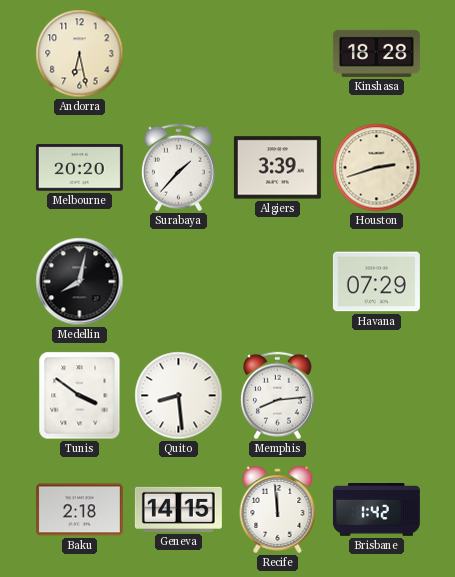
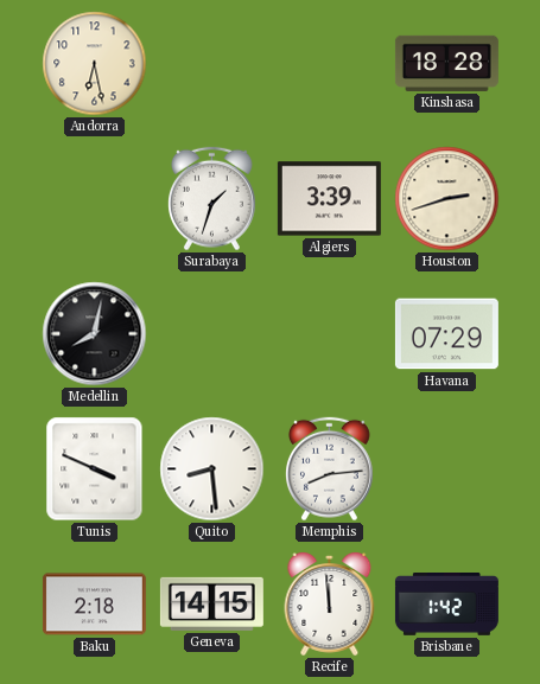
Melbourne: 20:20 -> none
Surabaya: 1:37 -> 1:33
Tunis: 3:51 -> 3:49
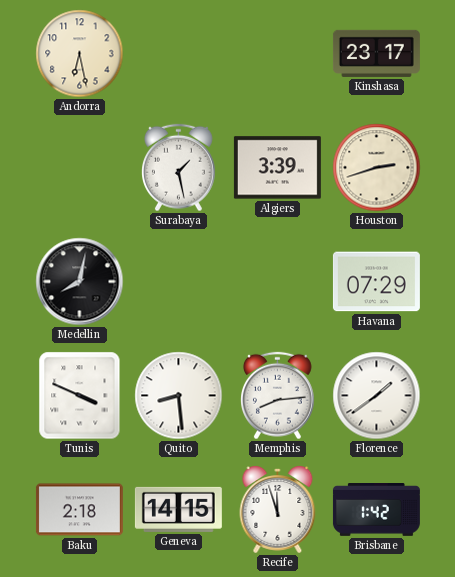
Kinshasa: 18:28 -> 23:17
Surabaya: 1:33 -> 1:28
Florence: none -> 1:39
Recife: 11:59 -> 11:57
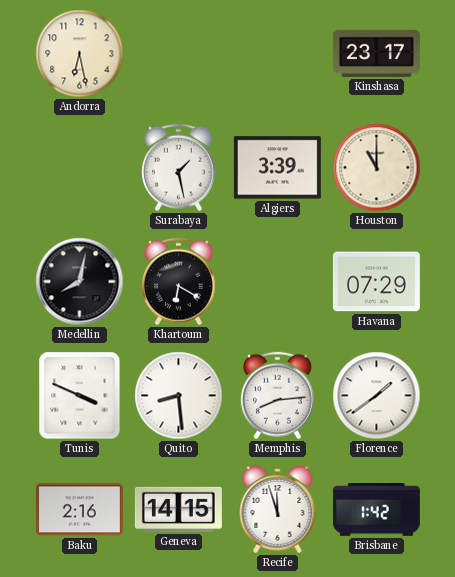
Houston: 2:42 -> 11:00
Khartoum: none -> 6:20
Baku: 2:18 -> 2:16
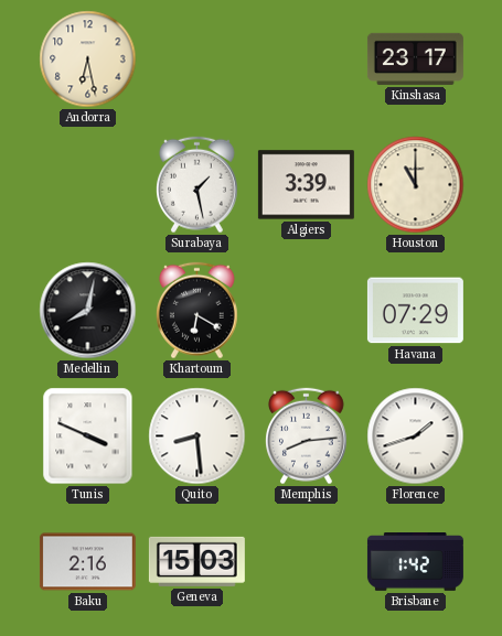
Florence: 1:39 -> 1:42
Geneva: 14:15 -> 15:03
Recife: 11:57 -> none
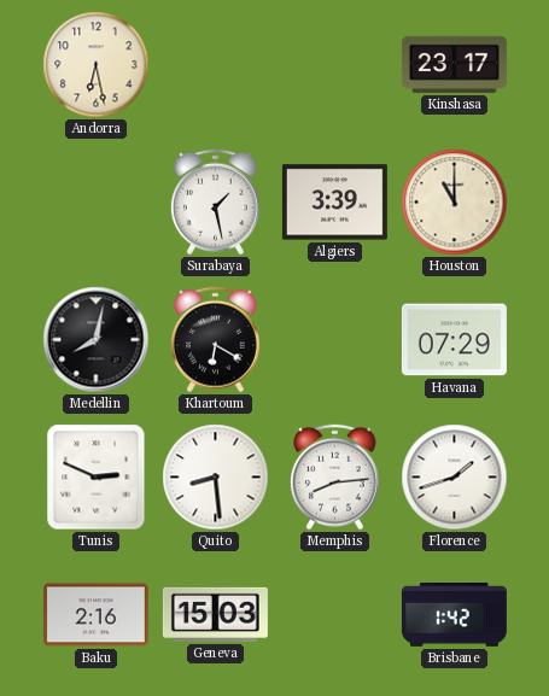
Tunis: 3:49 -> 2:49
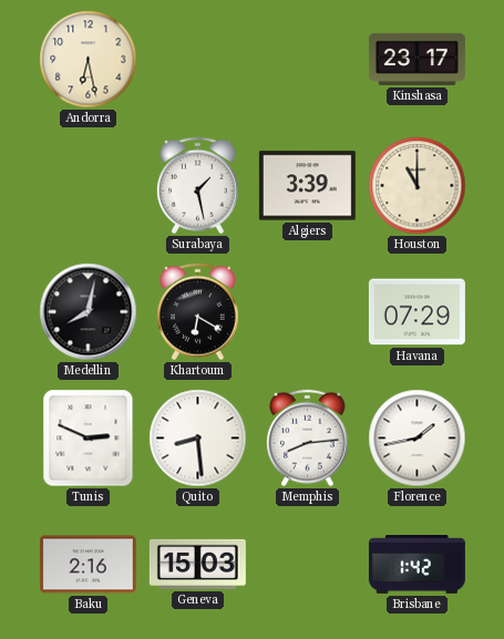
Florence: 1:42 -> 1:43
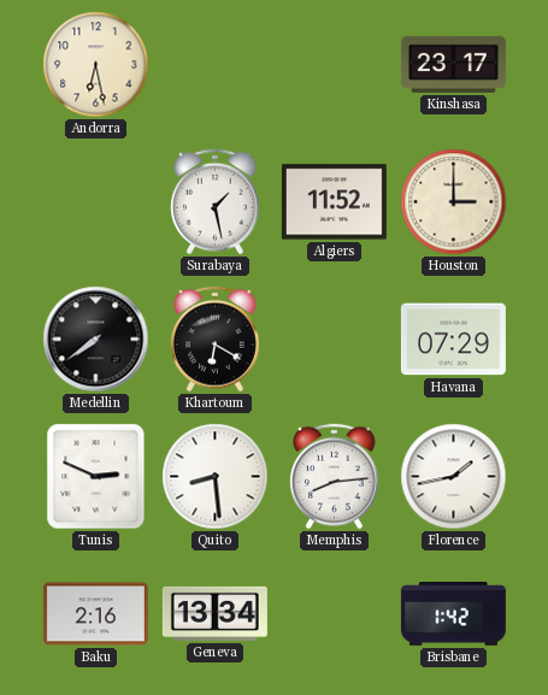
Algiers: 3:39 -> 11:52
Houston: 11:00 -> 3:00
Medellin: 8:02 -> 7:39
Geneva: 15:03 -> 13:34
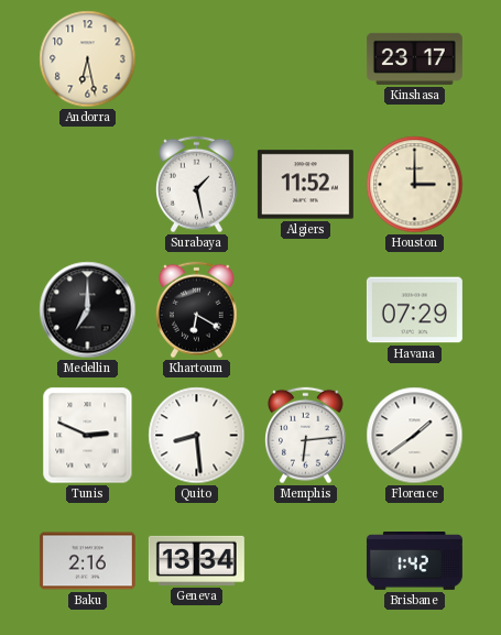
Medellin: 7:39 -> 7:00
Memphis: 8:14 -> 6:14
Florence: 1:43 -> 1:39
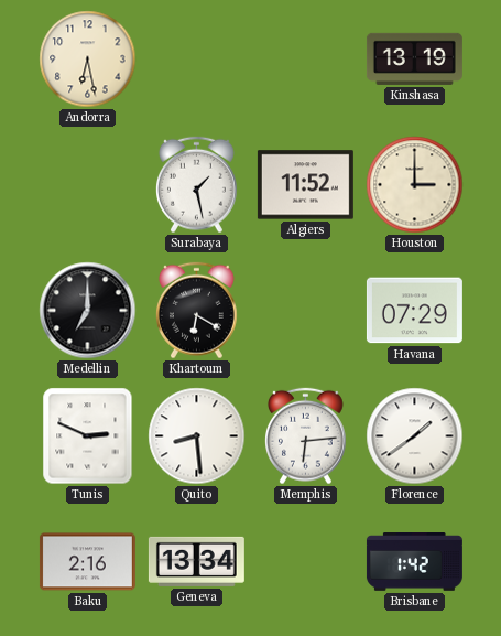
Kinshasa: 23:17 -> 13:19
